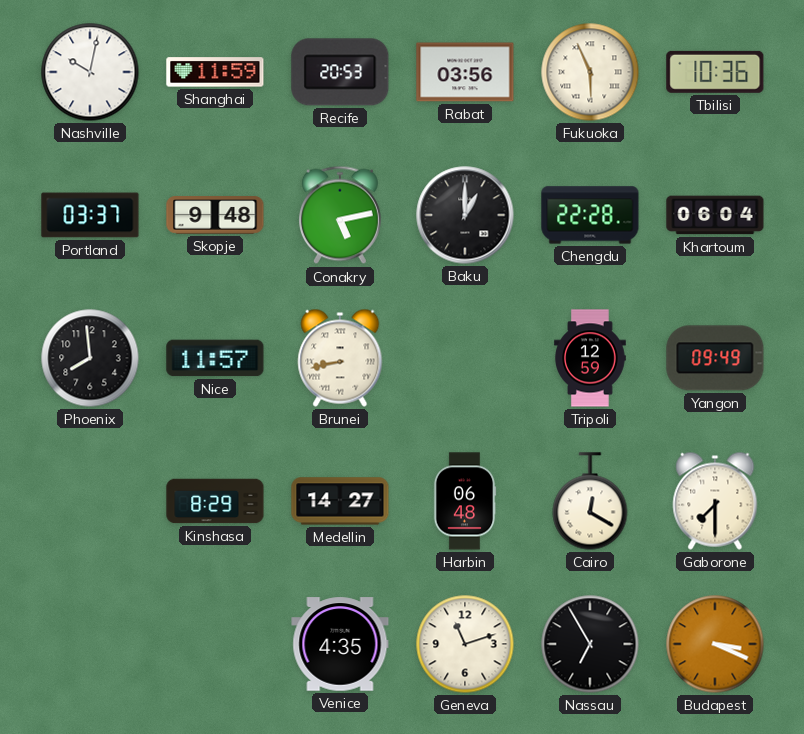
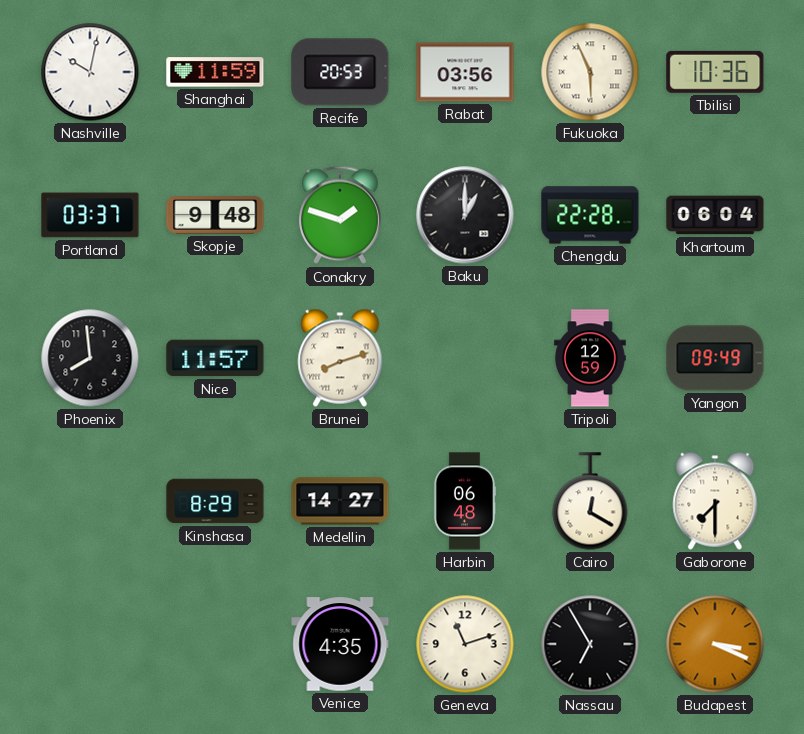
Conakry: 5:13 -> 1:48
Brunei: 8:43 -> 8:12
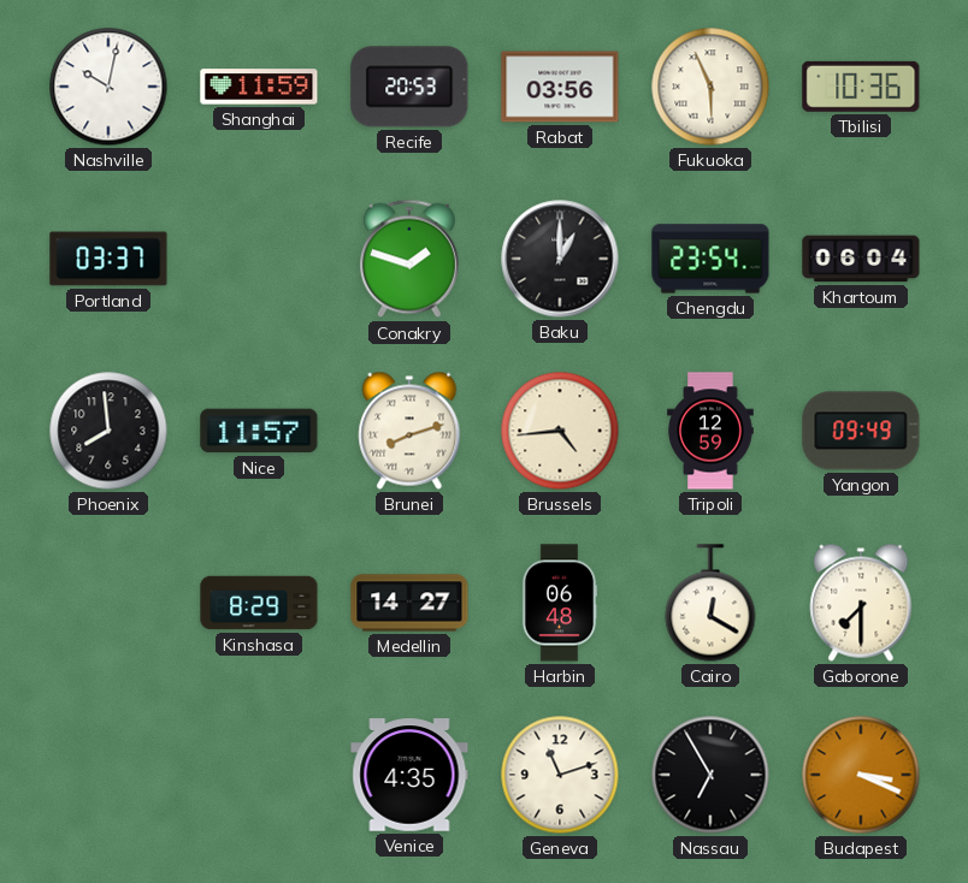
Skopje: 9:48 -> none
Chengdu: 22:28 -> 23:54
Brussels: none -> 4:44
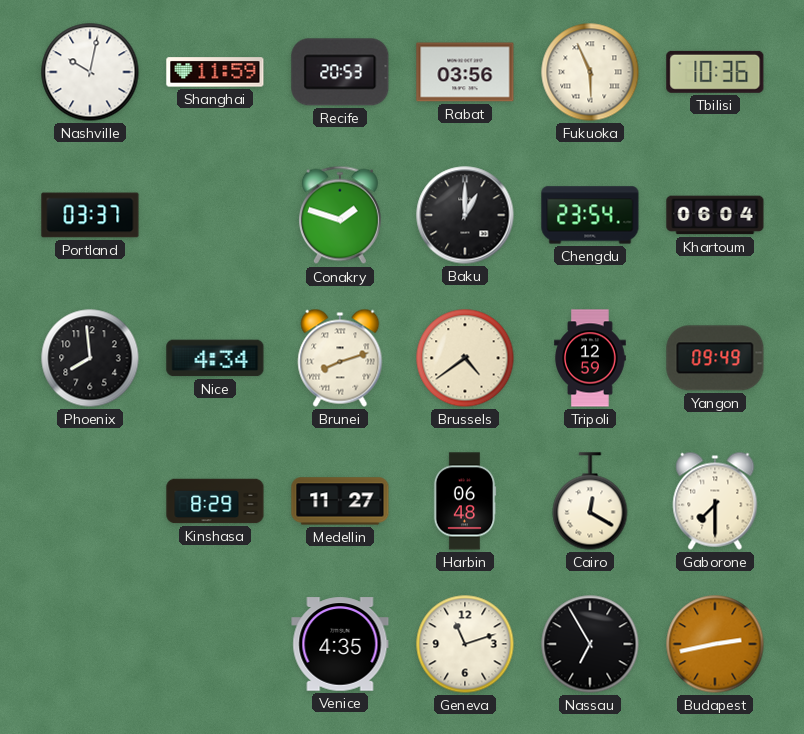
Nice: 11:57 -> 4:34
Brussels: 4:44 -> 4:39
Medellin: 14:27 -> 11:27
Budapest: 3:19 -> 2:43
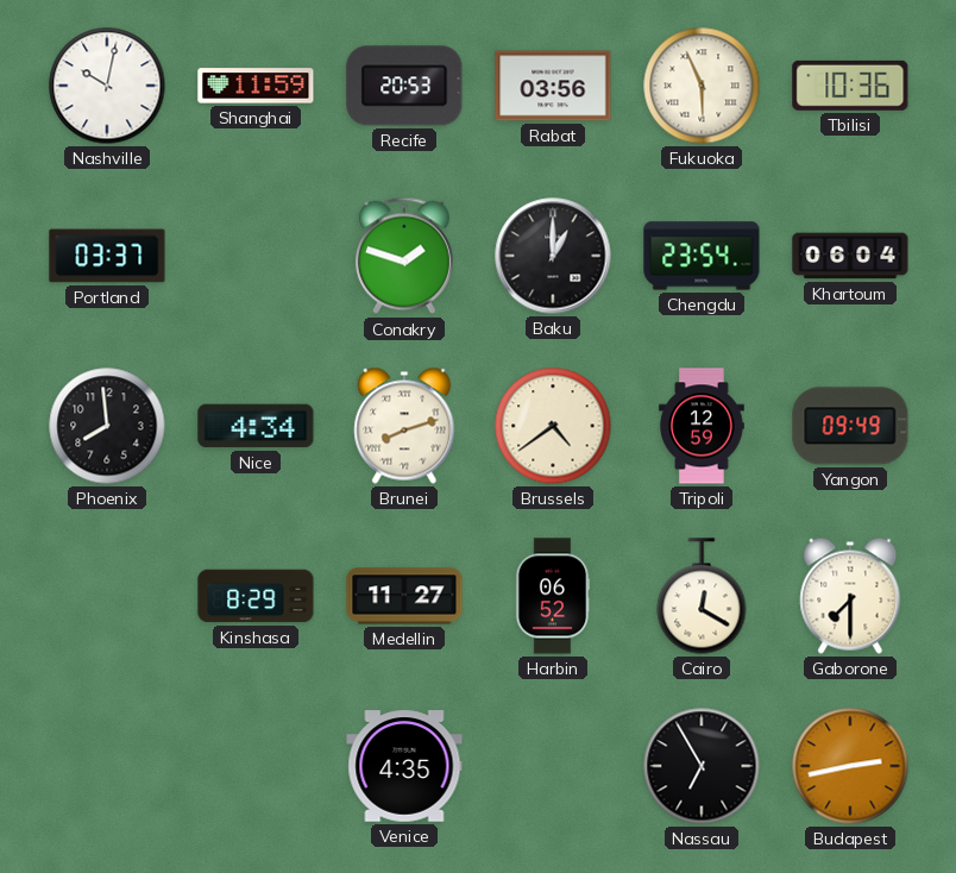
Harbin: 06:48 -> 06:52
Geneva: 11:12 -> none
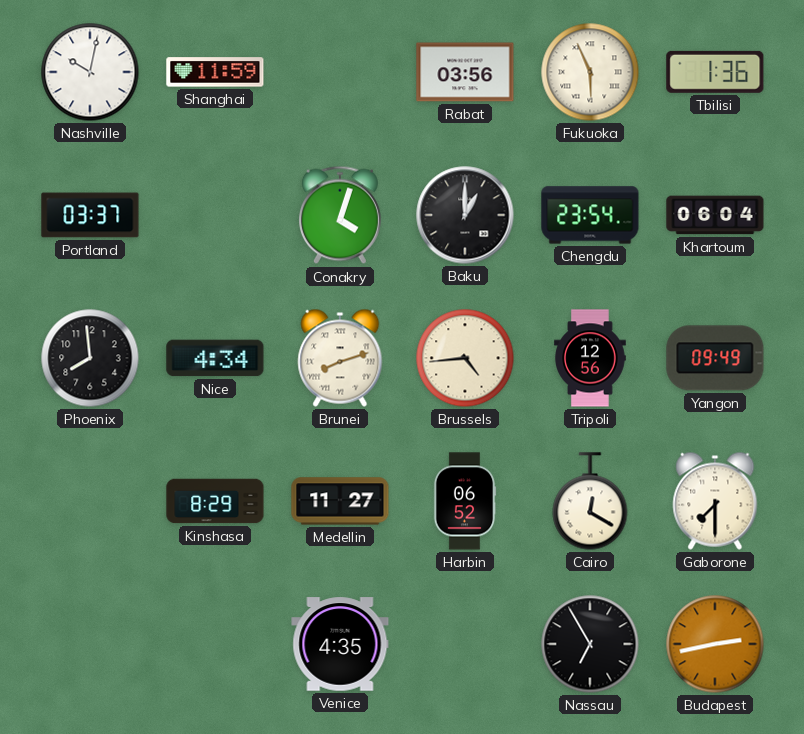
Recife: 20:53 -> none
Tbilisi: 10:36 -> 1:36
Conakry: 1:48 -> 4:03
Brussels: 4:39 -> 4:44
Tripoli: 12:59 -> 12:56
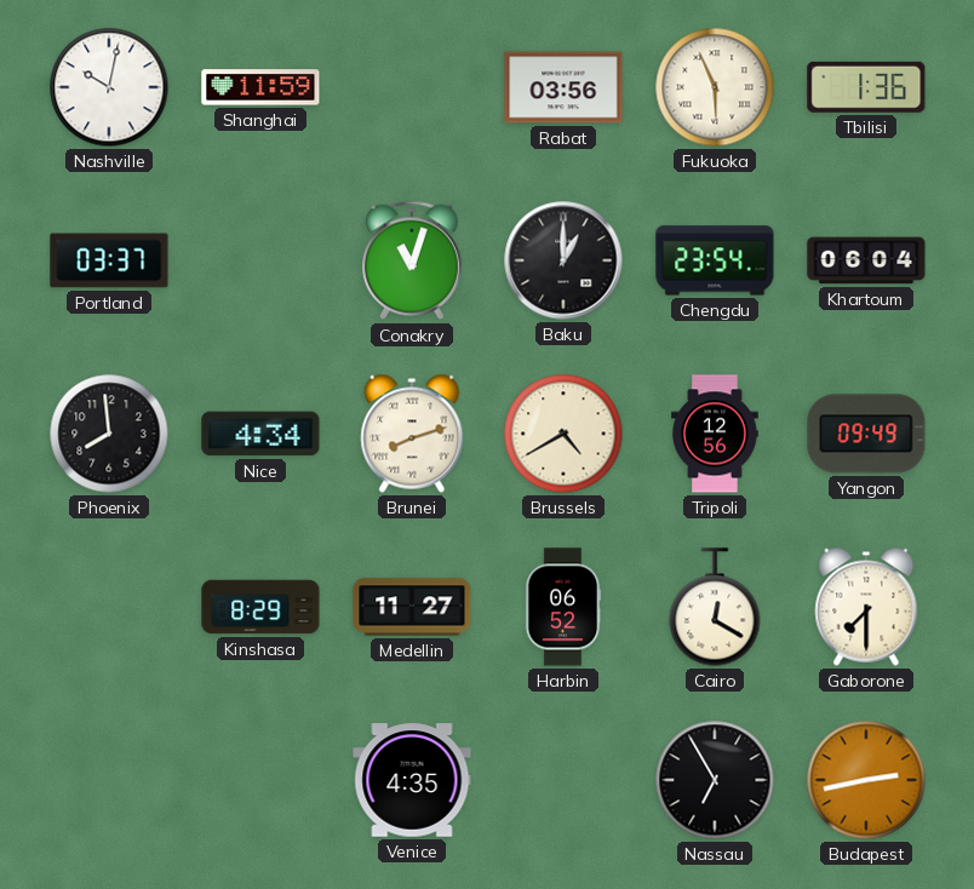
Conakry: 4:03 -> 11:03
Brussels: 4:44 -> 4:40
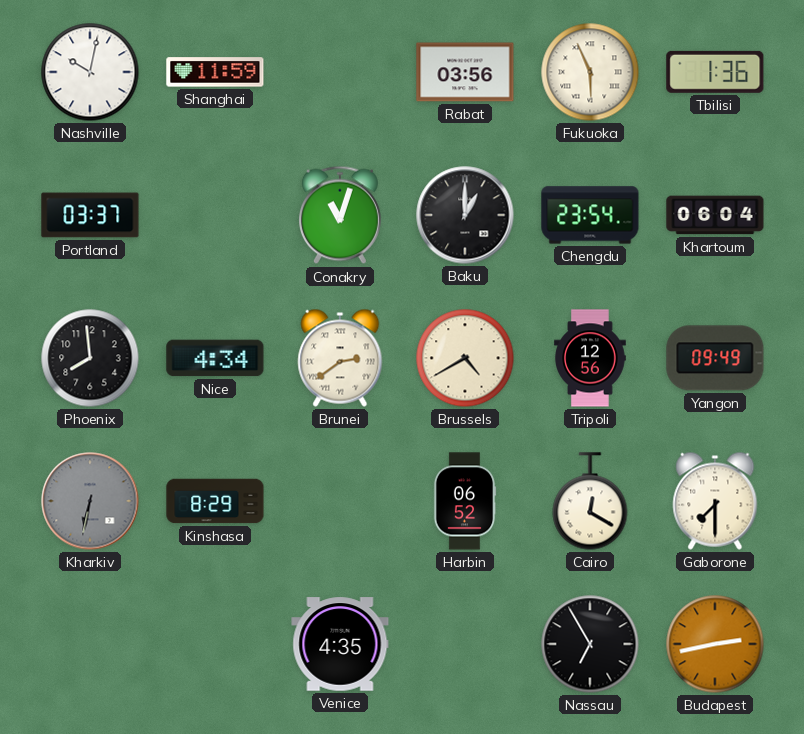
Brunei: 8:12 -> 2:39
Kharkiv: none -> 6:32
Medellin: 11:27 -> none
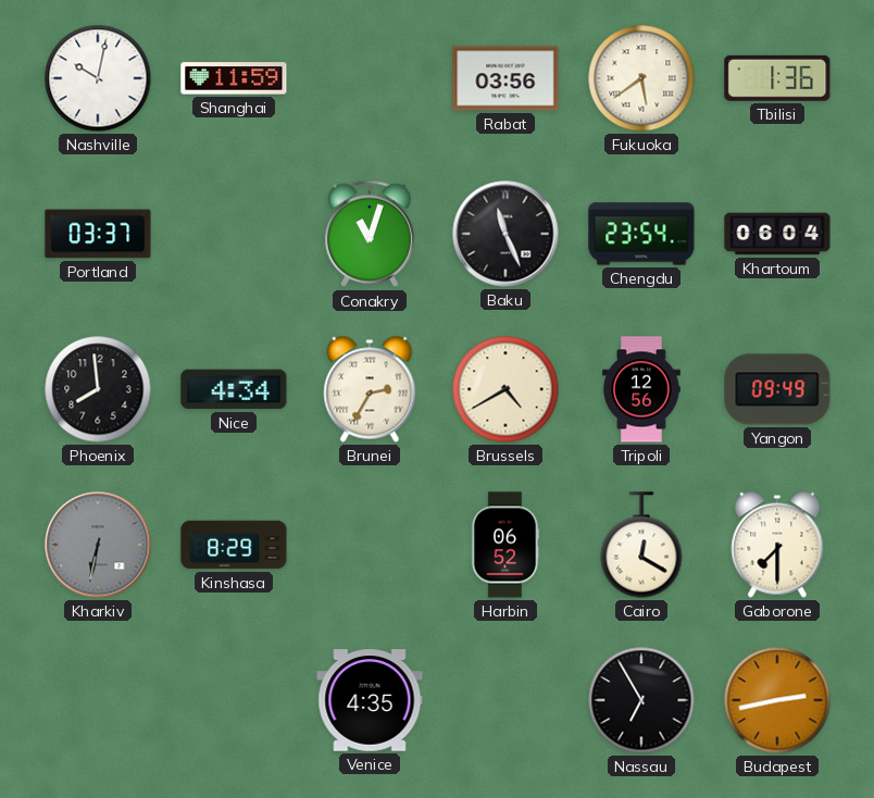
Fukuoka: 5:56 -> 5:39
Baku: 1:00 -> 11:26
Brunei: 2:39 -> 2:35
